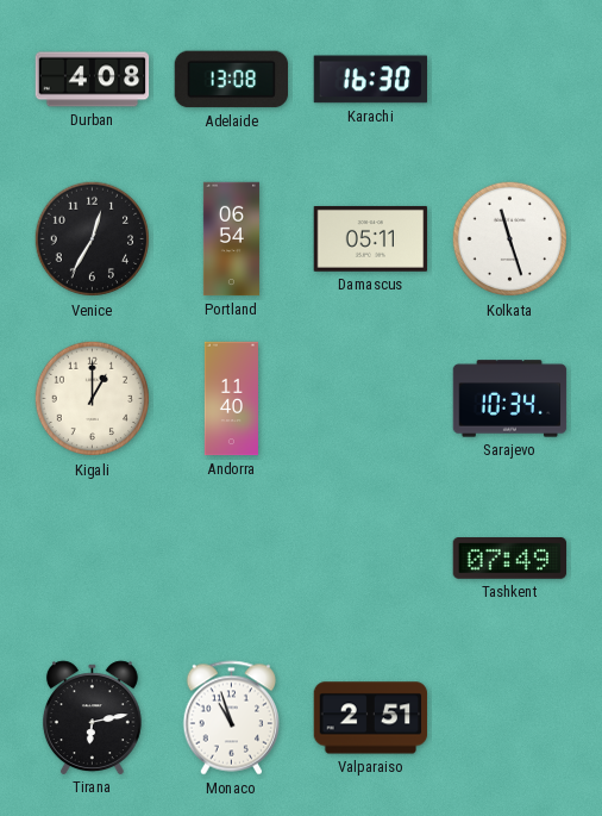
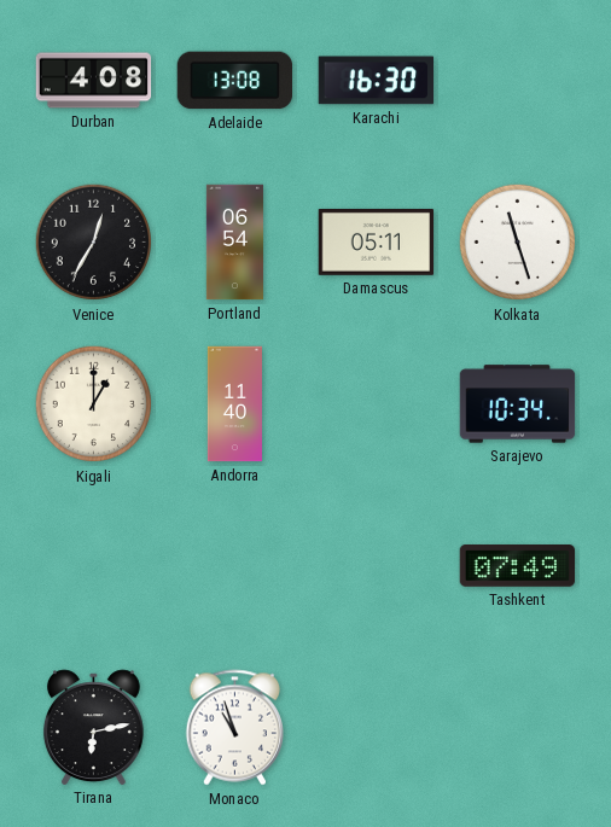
Valparaiso: 2:51 -> none
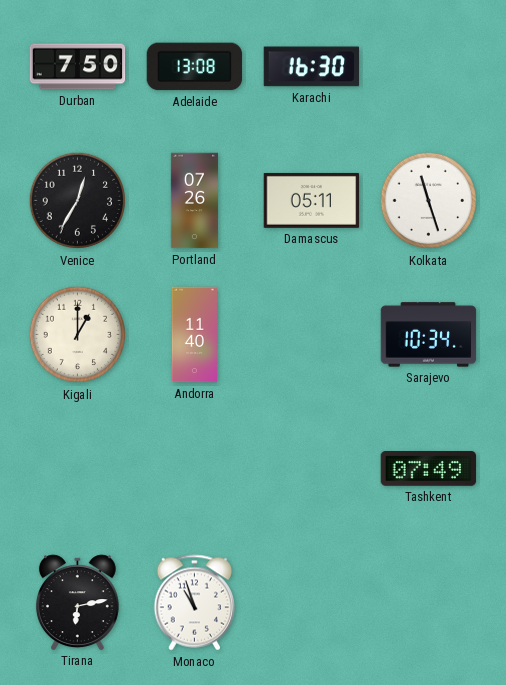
Durban: 4:08 -> 7:50
Portland: 06:54 -> 07:26
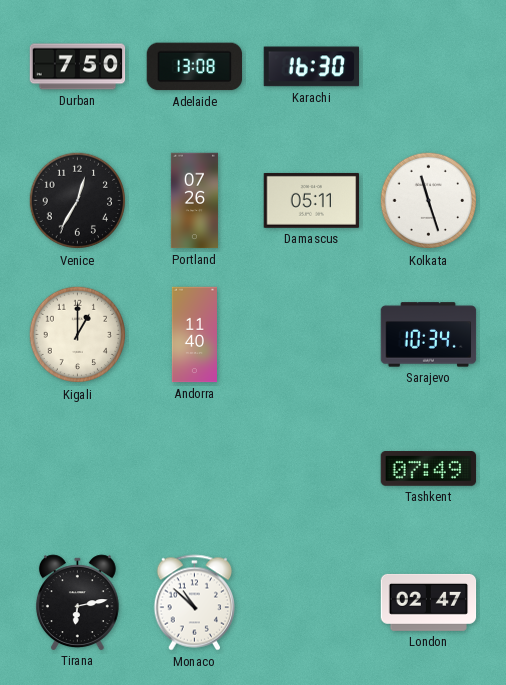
Monaco: 10:57 -> 10:52
London: none -> 02:47
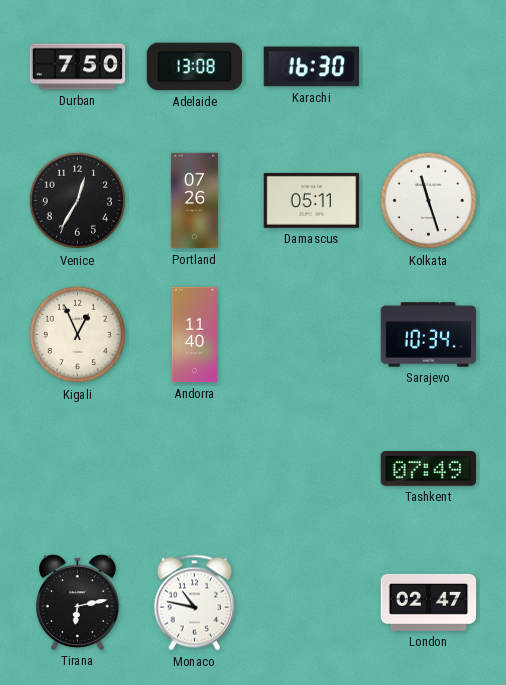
Kigali: 1:00 -> 12:56
Monaco: 10:52 -> 10:47
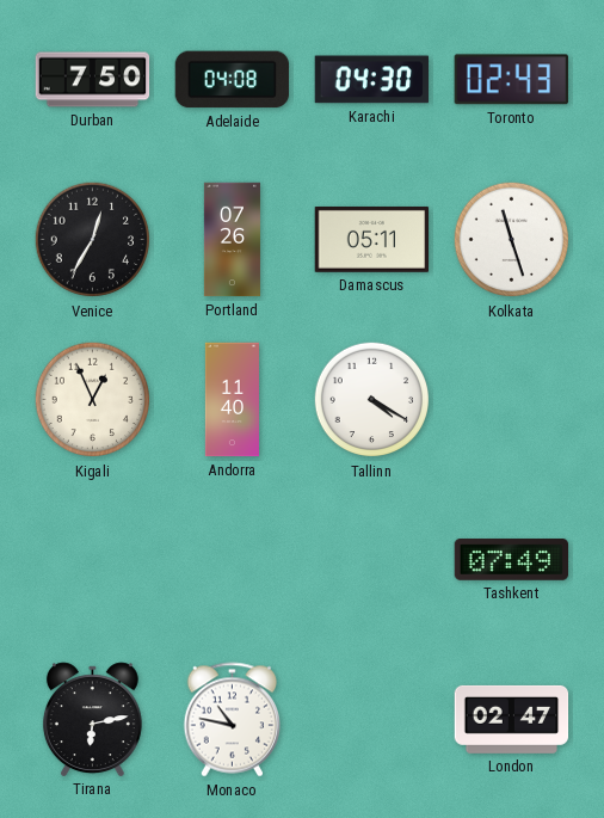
Adelaide: 13:08 -> 04:08
Karachi: 16:30 -> 04:30
Toronto: none -> 02:43
Tallinn: none -> 4:20
Sarajevo: 10:34 -> none
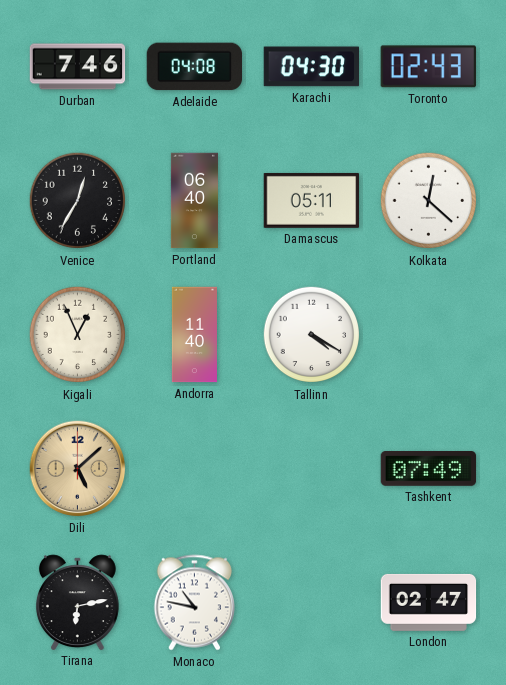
Durban: 7:50 -> 7:46
Portland: 07:26 -> 06:40
Kolkata: 11:27 -> 12:22
Dili: none -> 5:08
